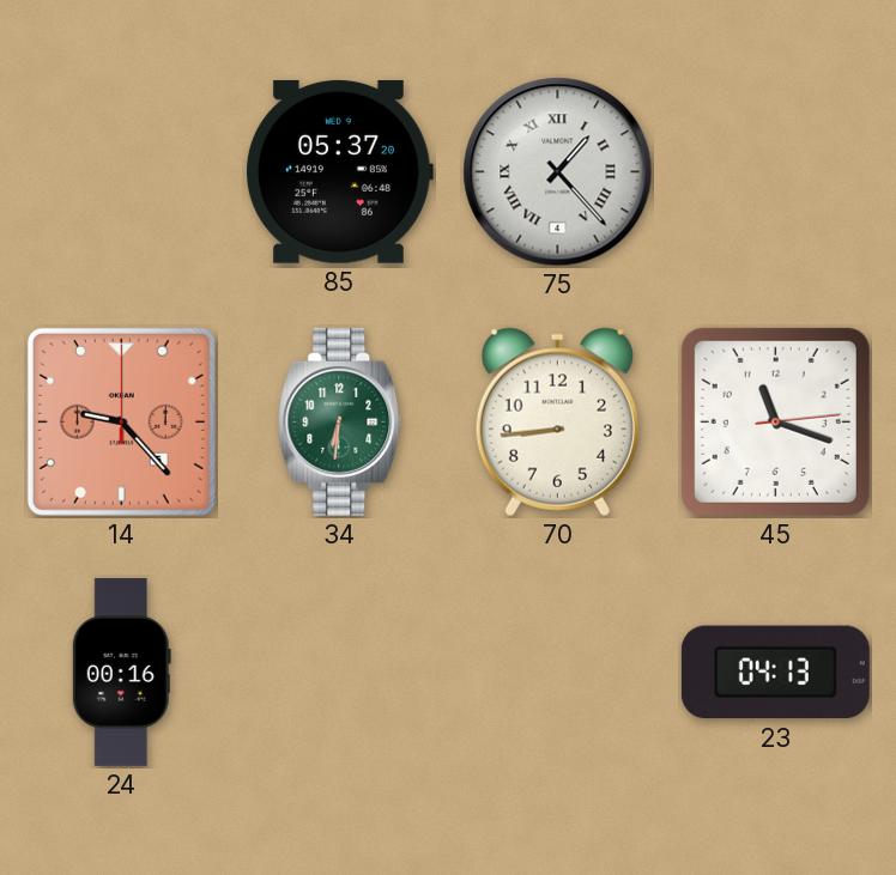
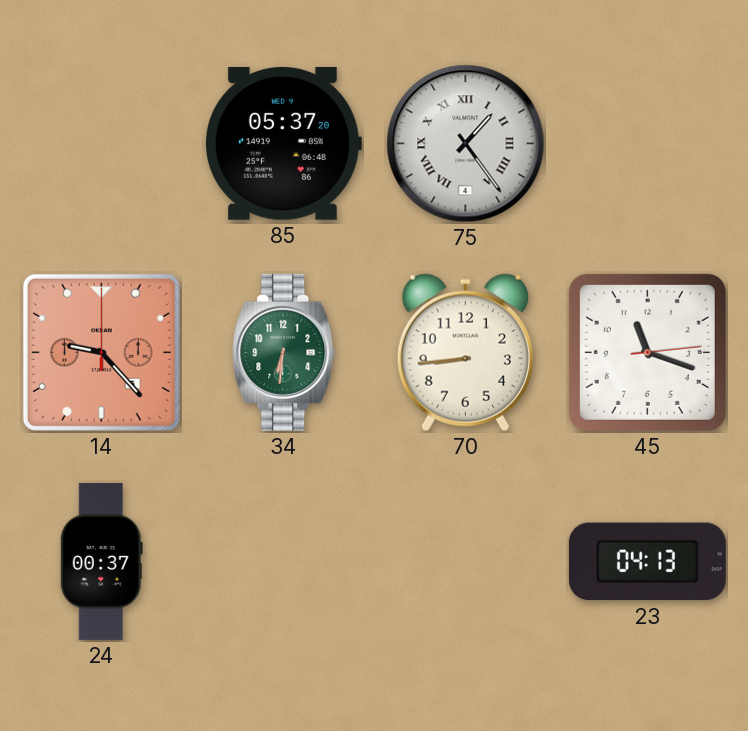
75: 1:23 -> 1:24
24: 00:16 -> 00:37
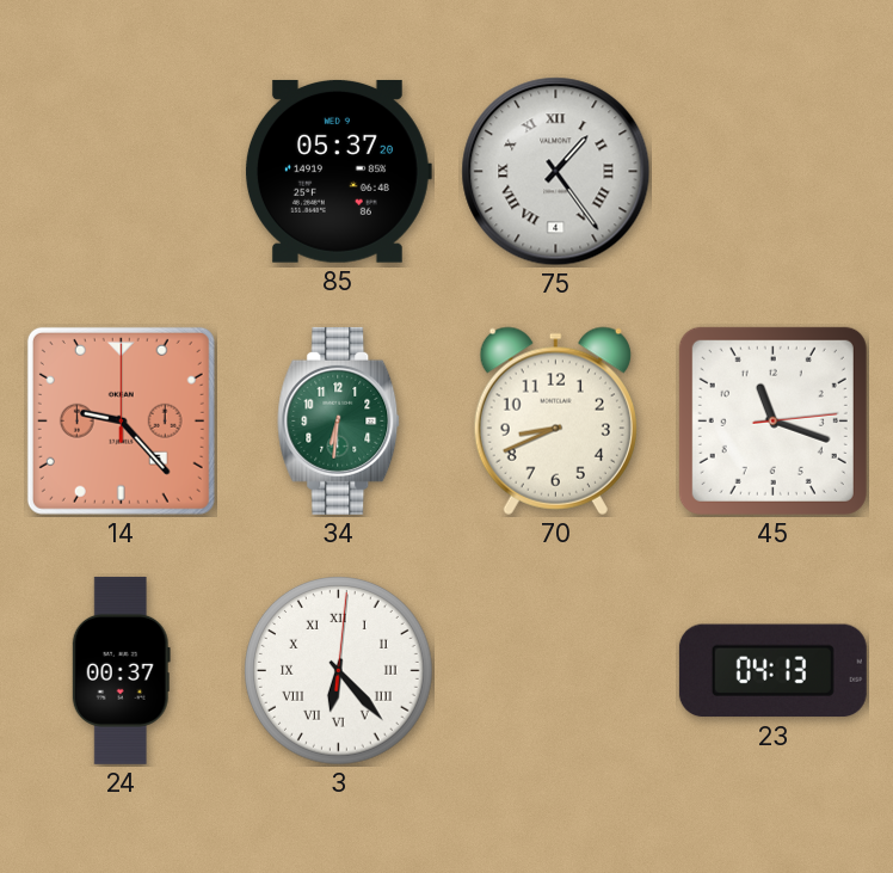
70: 8:44 -> 8:41
3: none -> 6:23
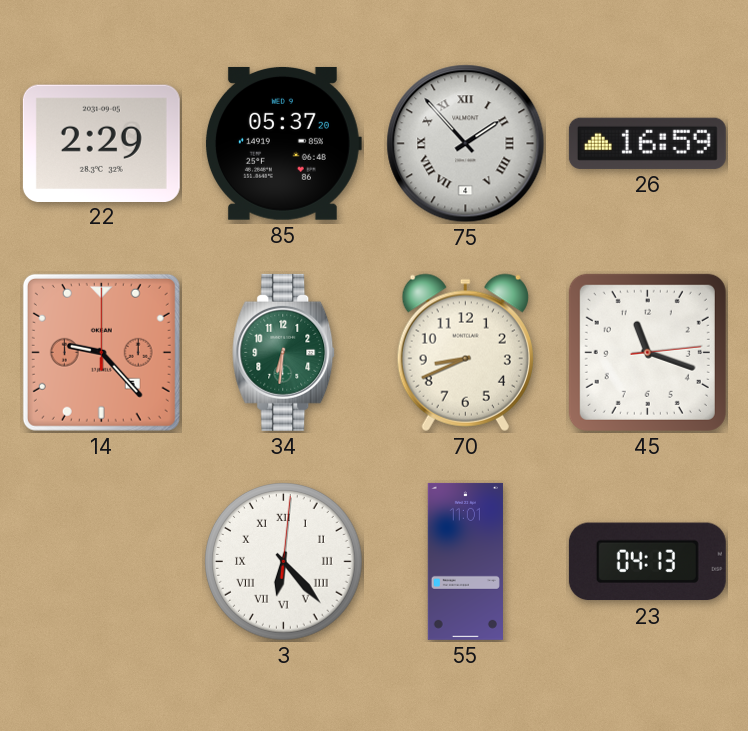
22: none -> 2:29
75: 1:24 -> 1:53
26: none -> 16:59
24: 00:37 -> none
55: none -> 11:01
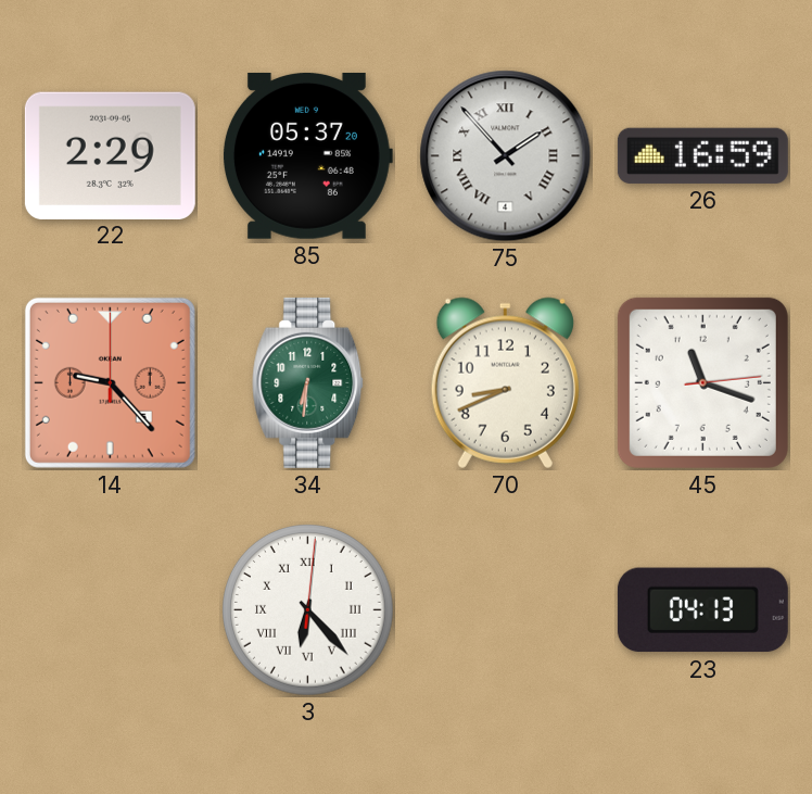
55: 11:01 -> none
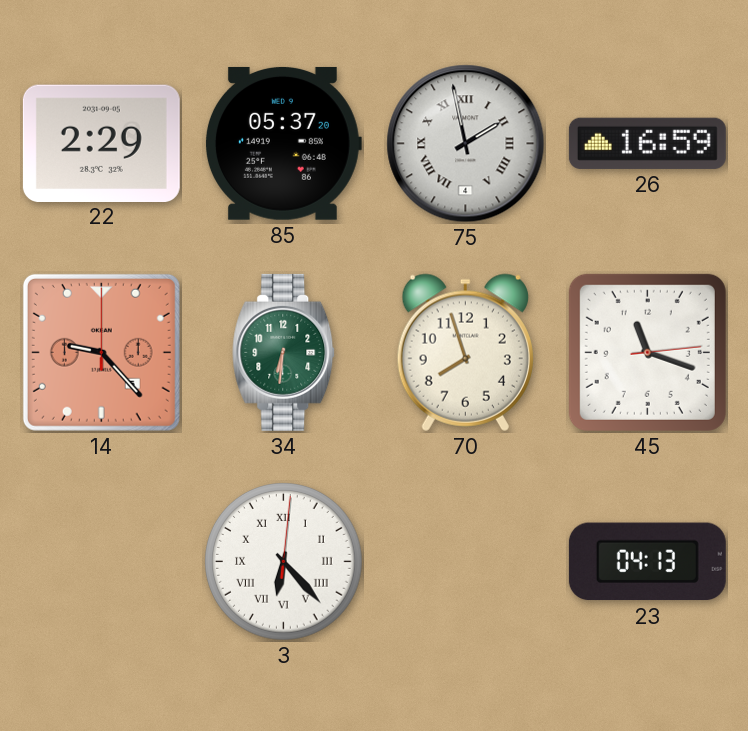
75: 1:53 -> 1:58
70: 8:41 -> 7:57
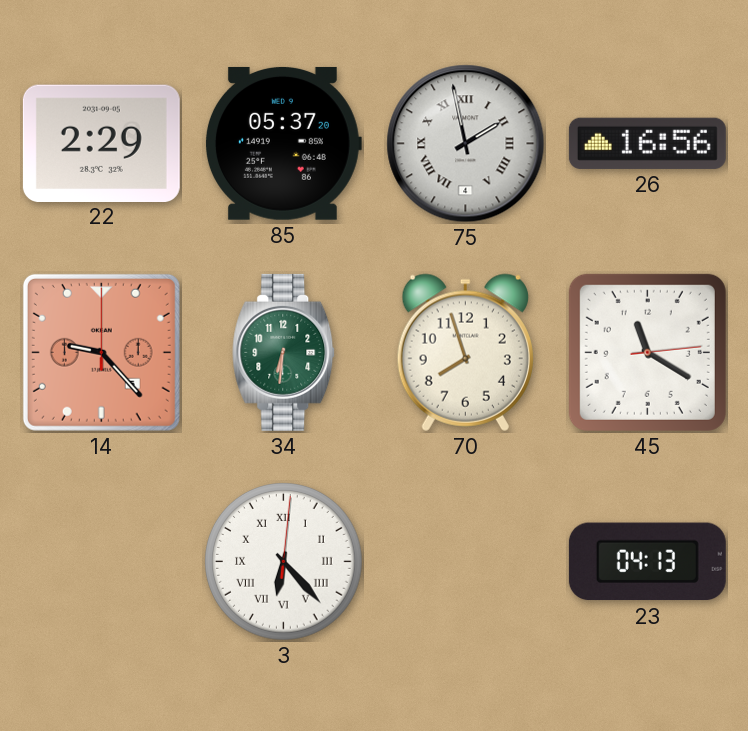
26: 16:59 -> 16:56
45: 11:18 -> 11:20
